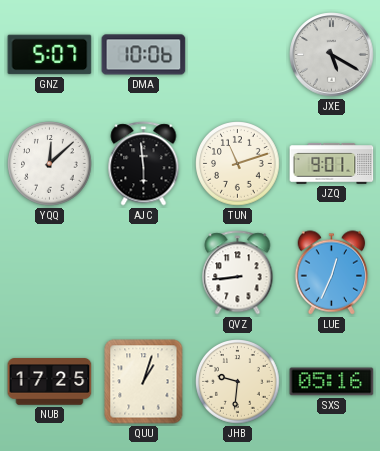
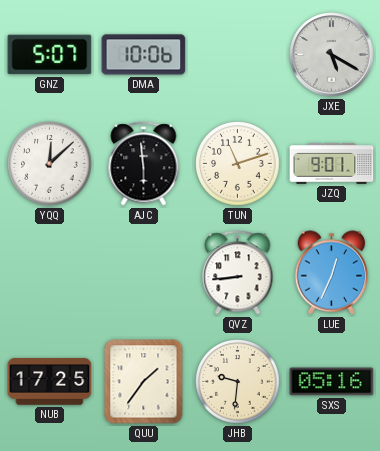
QUU: 1:03 -> 1:36
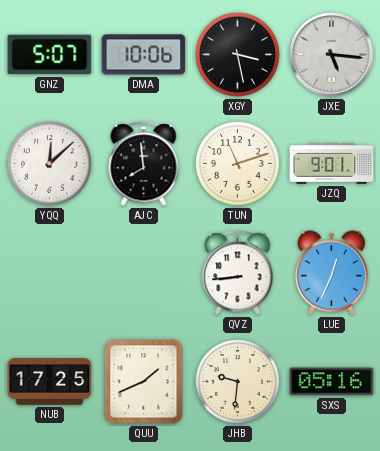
XGY: none -> 3:28
JXE: 5:20 -> 5:16
AJC: 5:59 -> 7:59
QUU: 1:36 -> 1:41
